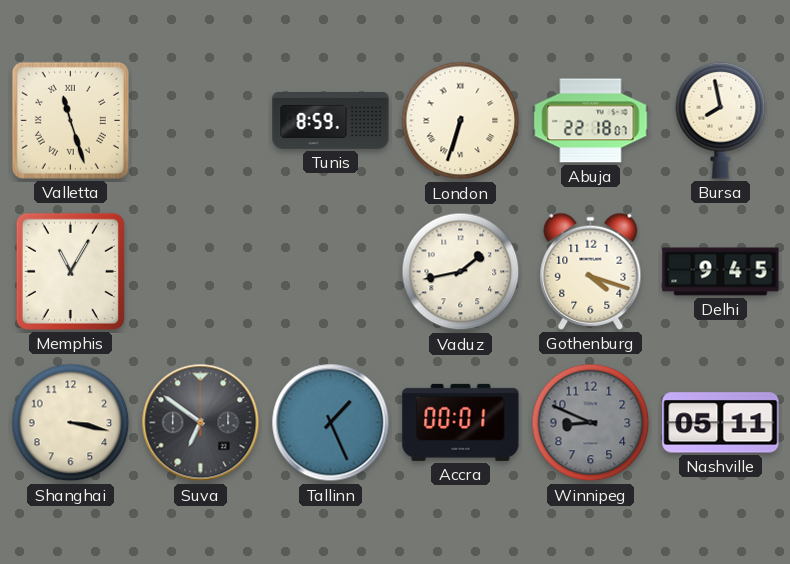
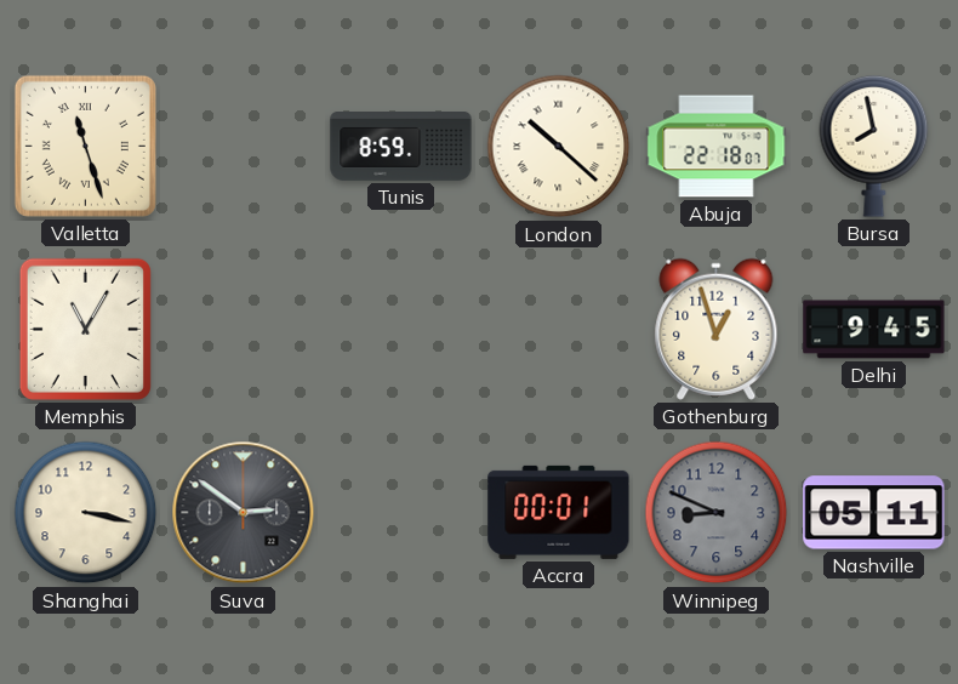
London: 6:33 -> 10:22
Vaduz: 1:43 -> none
Gothenburg: 4:18 -> 12:57
Suva: 6:51 -> 2:51
Tallinn: 1:26 -> none
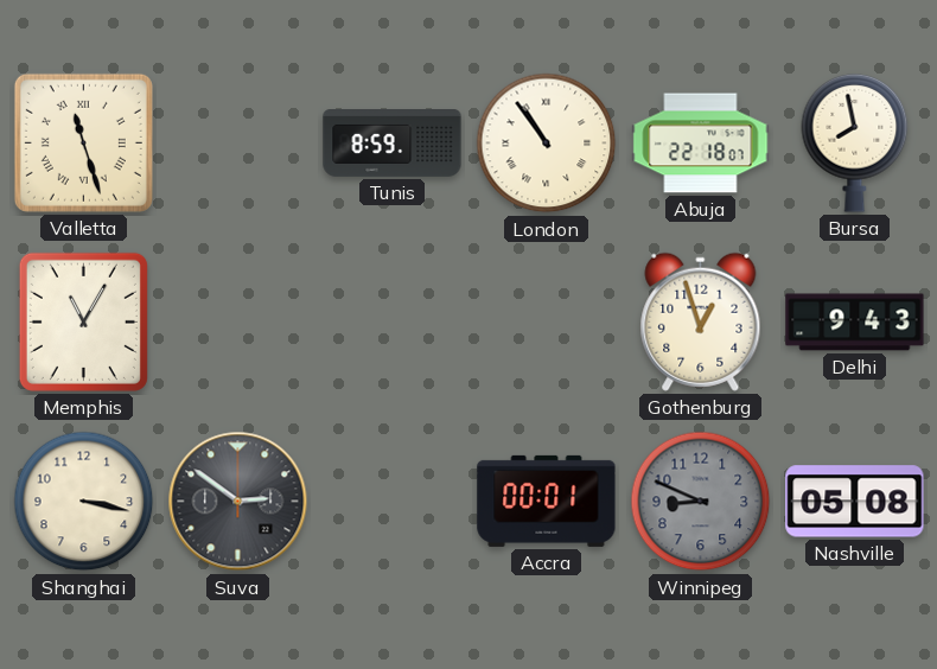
London: 10:22 -> 10:54
Delhi: 9:45 -> 9:43
Nashville: 05:11 -> 05:08
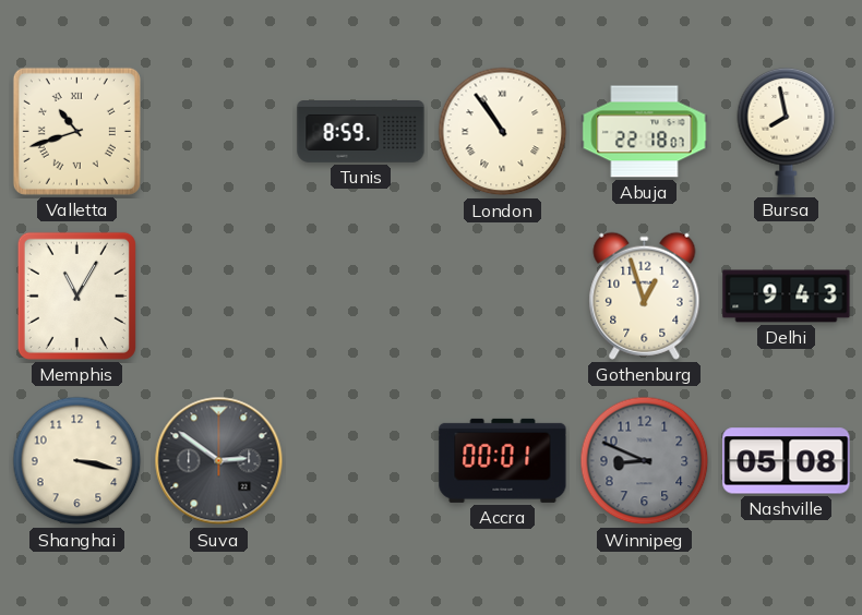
Valletta: 11:27 -> 10:42
